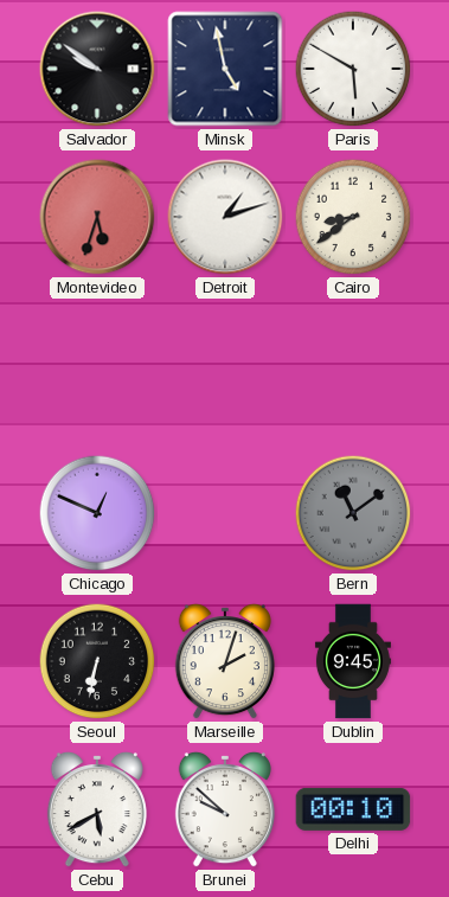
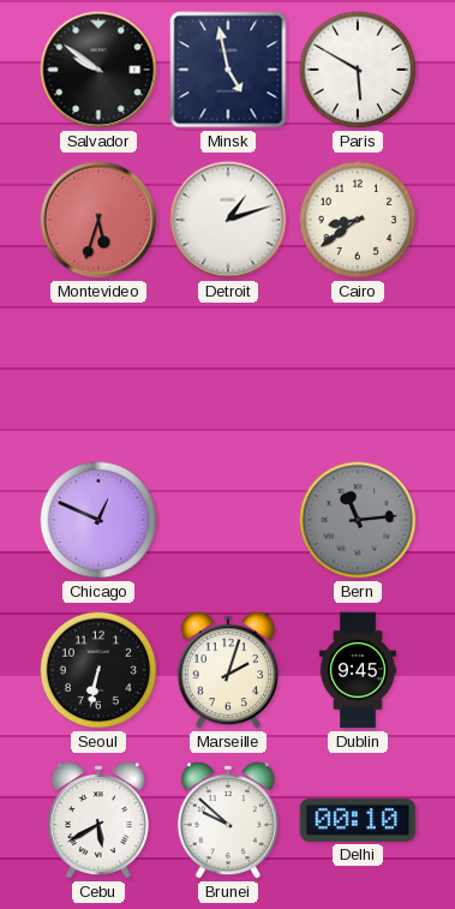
Bern: 11:09 -> 11:14
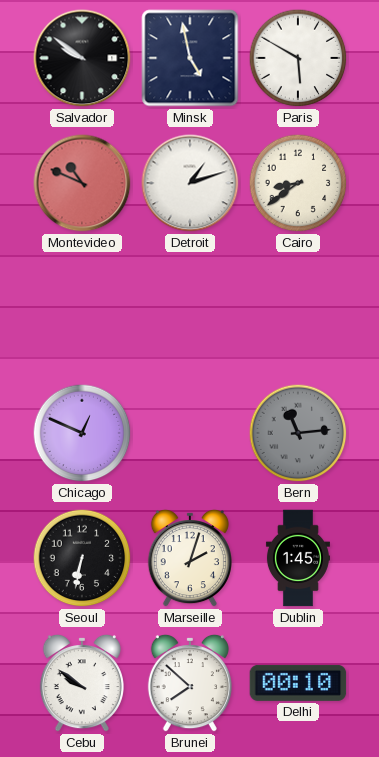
Montevideo: 5:33 -> 10:49
Dublin: 9:45 -> 1:45
Cebu: 5:40 -> 9:51
Brunei: 9:52 -> 7:52
